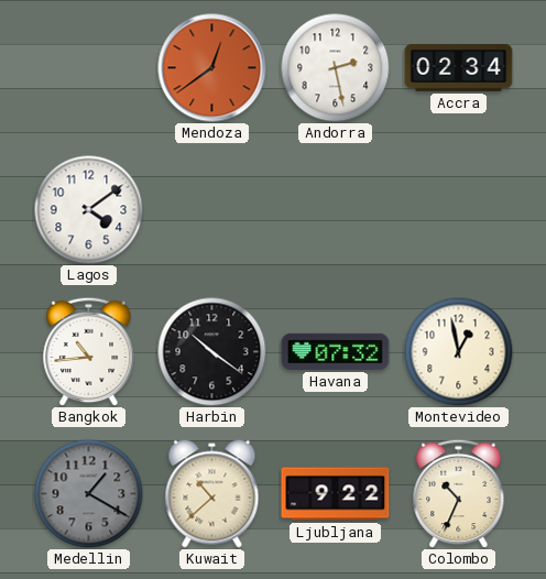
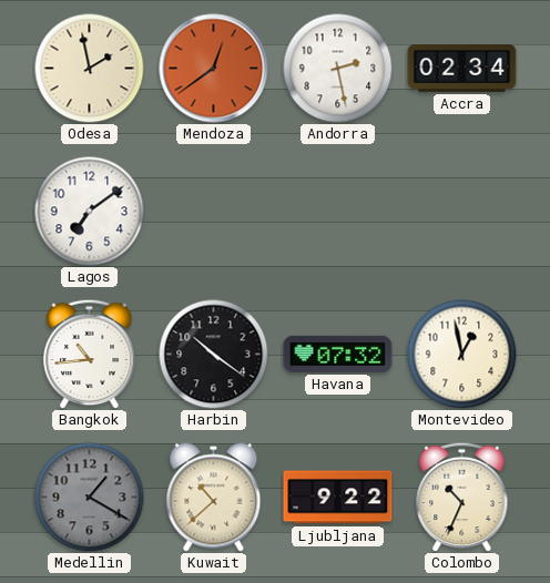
Odesa: none -> 1:58
Lagos: 4:09 -> 7:09
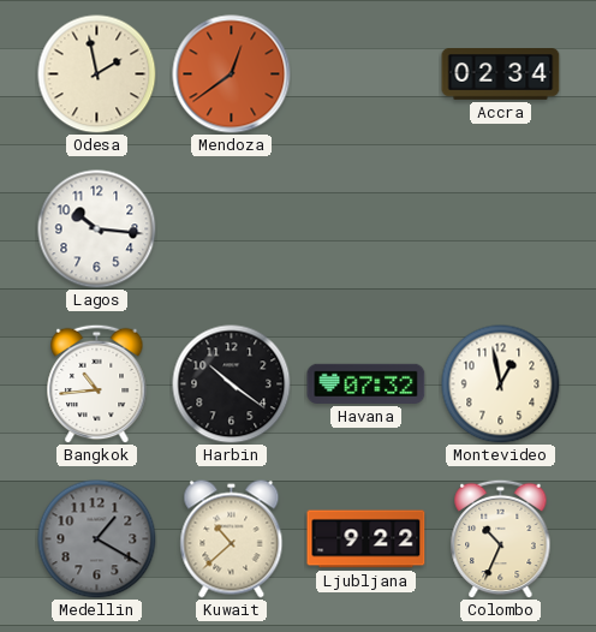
Andorra: 2:28 -> none
Lagos: 7:09 -> 10:16
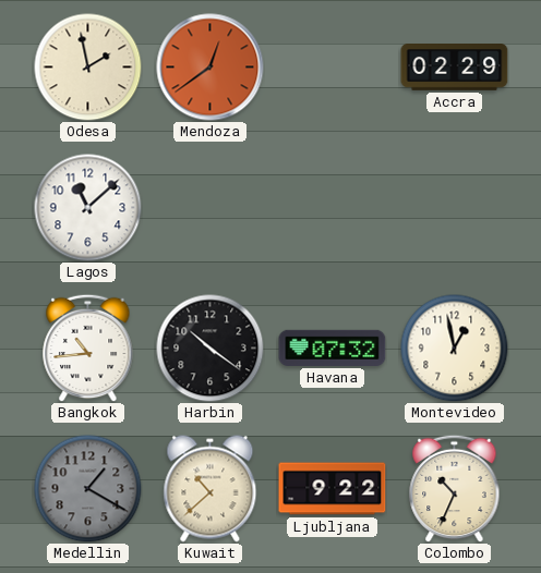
Accra: 02:34 -> 02:29
Lagos: 10:16 -> 11:08
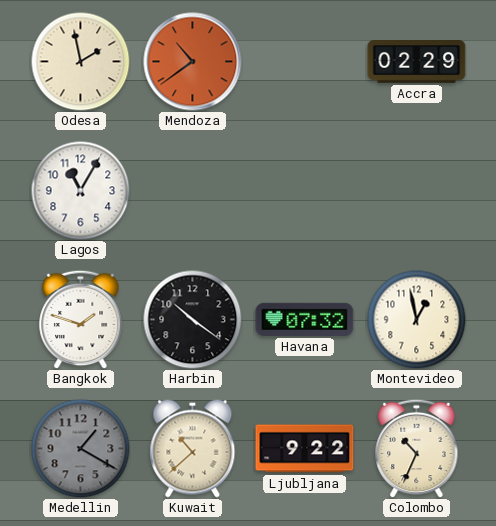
Mendoza: 12:39 -> 10:39
Lagos: 11:08 -> 11:05
Bangkok: 10:44 -> 1:48
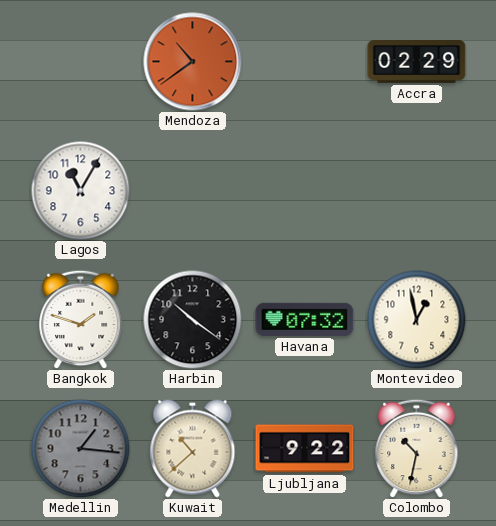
Odesa: 1:58 -> none
Medellin: 1:20 -> 1:16
Colombo: 10:34 -> 10:32
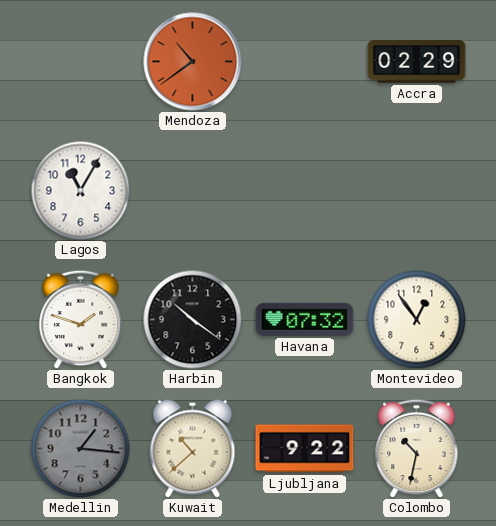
Montevideo: 12:58 -> 12:54
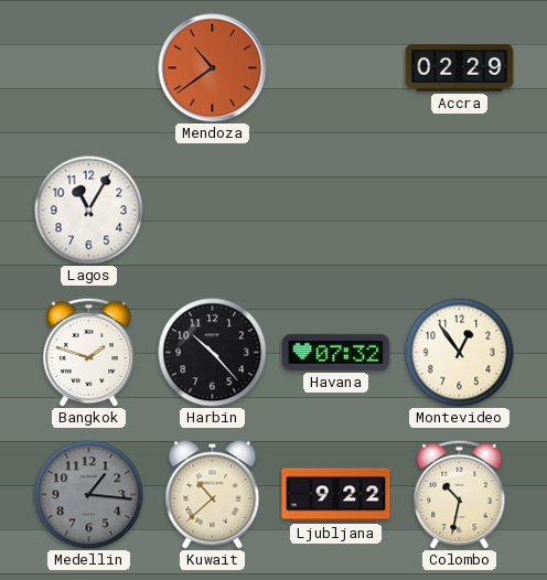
Harbin: 10:21 -> 10:23
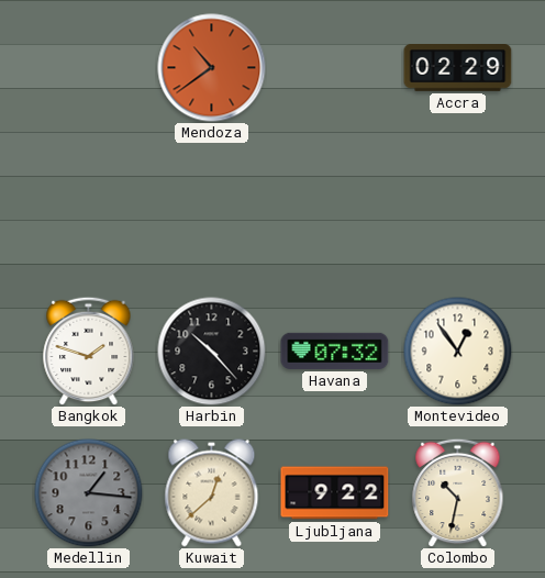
Lagos: 11:05 -> none
Kuwait: 10:38 -> 12:38
